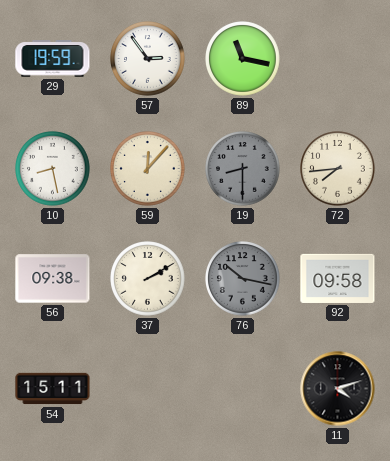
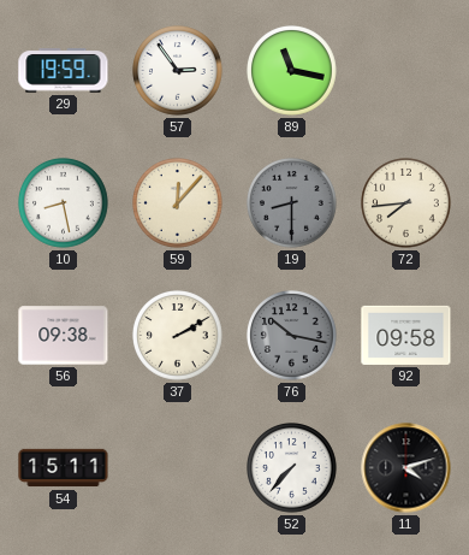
52: none -> 7:37
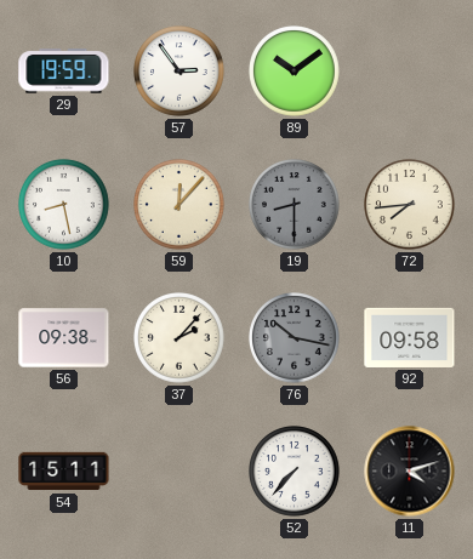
89: 11:17 -> 10:09
37: 2:10 -> 2:07
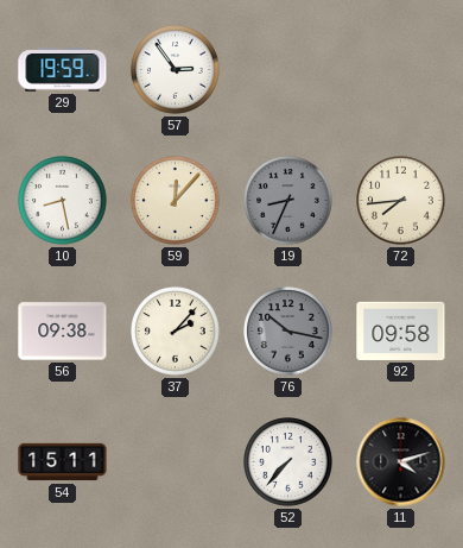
89: 10:09 -> none
19: 8:30 -> 8:34
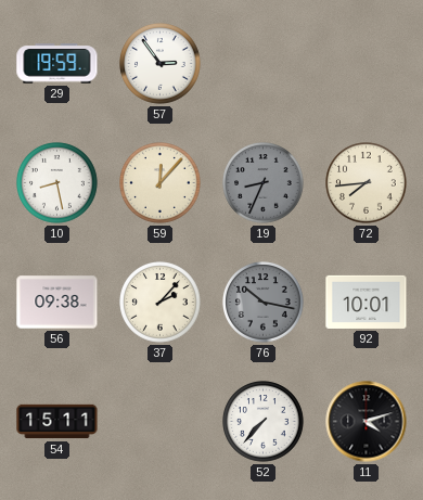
92: 09:58 -> 10:01
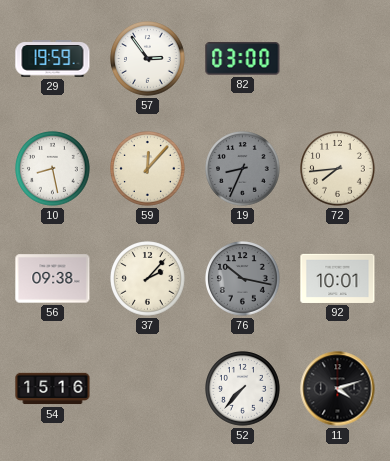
82: none -> 03:00
54: 15:11 -> 15:16
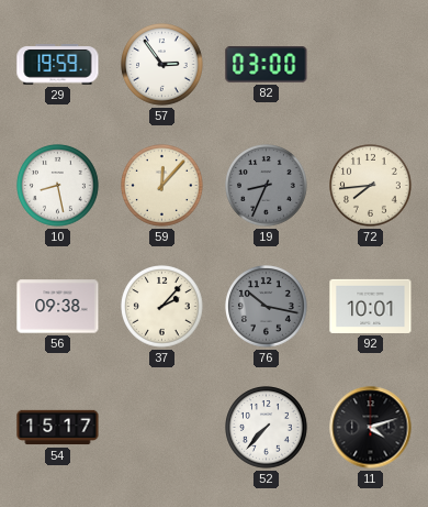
54: 15:16 -> 15:17
